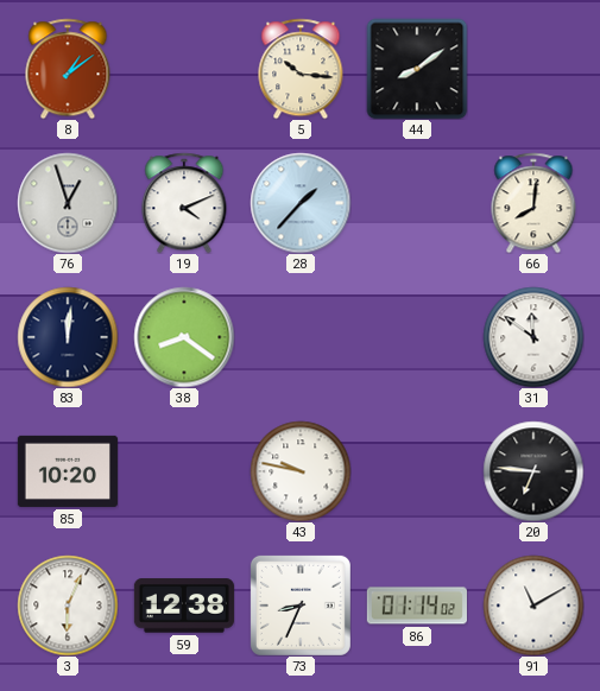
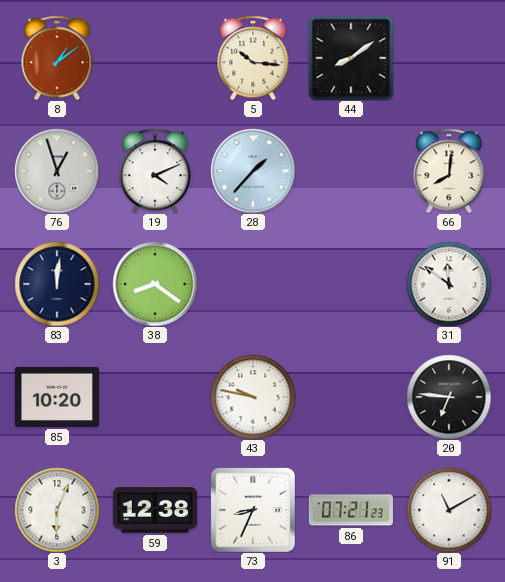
86: 01:14 -> 07:21
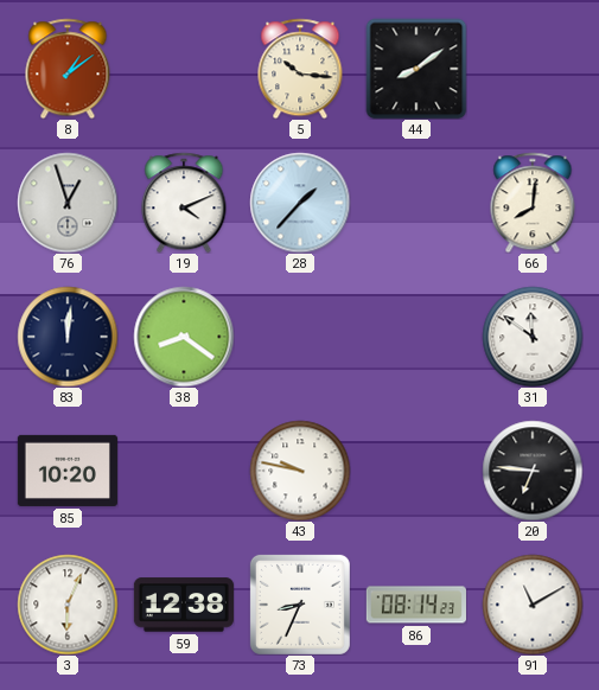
86: 07:21 -> 08:14
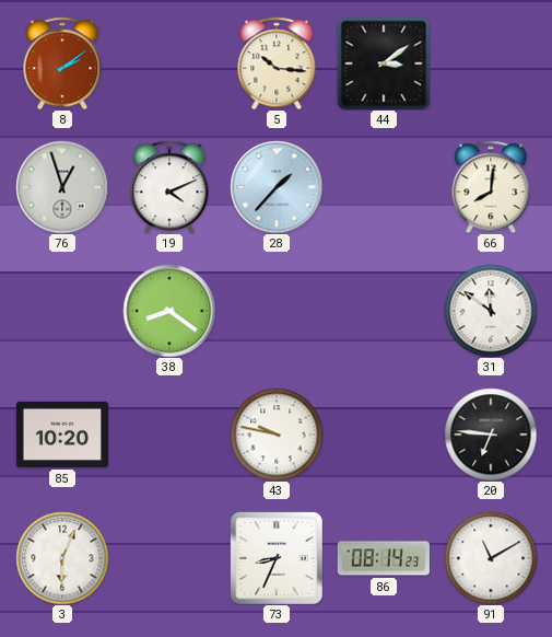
8: 1:09 -> 2:09
44: 8:09 -> 3:09
83: 12:01 -> none
59: 12:38 -> none
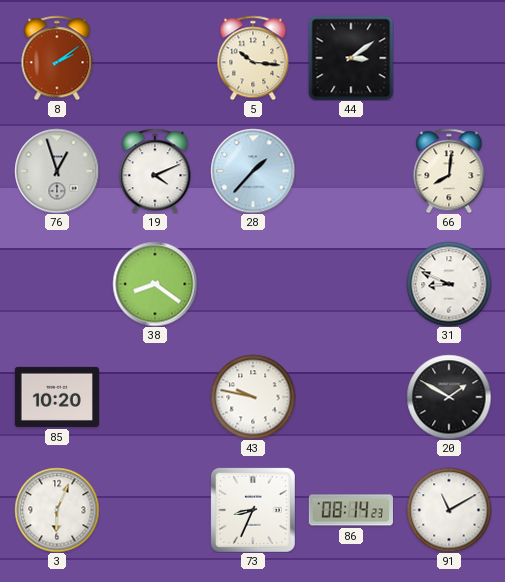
31: 11:51 -> 8:49
20: 6:46 -> 1:50
